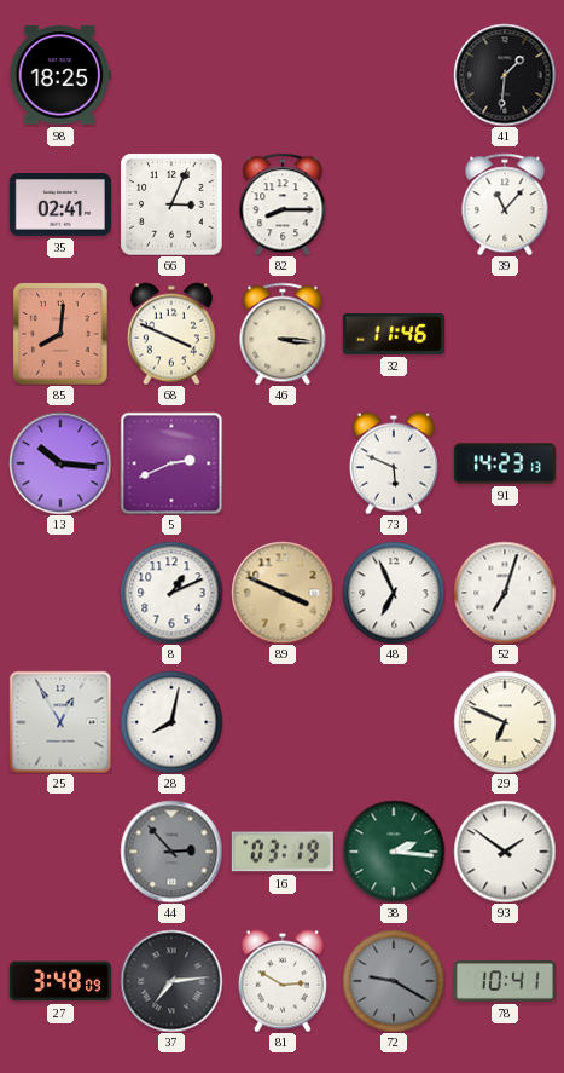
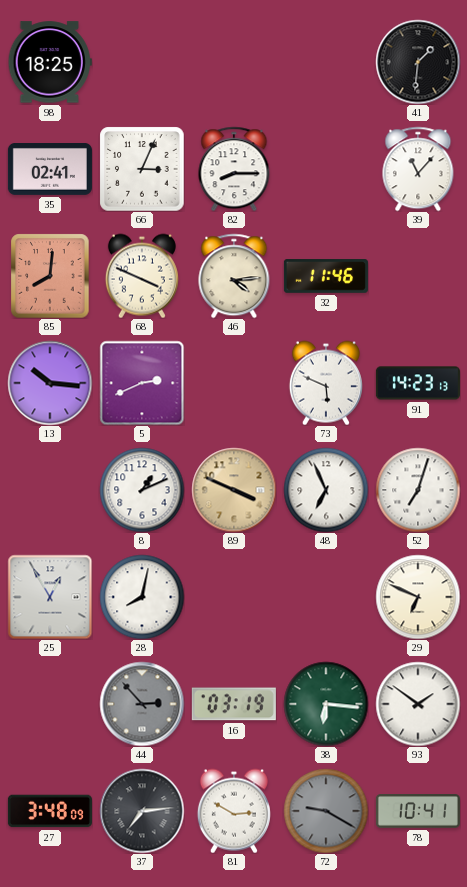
46: 3:16 -> 4:14
38: 2:16 -> 6:16
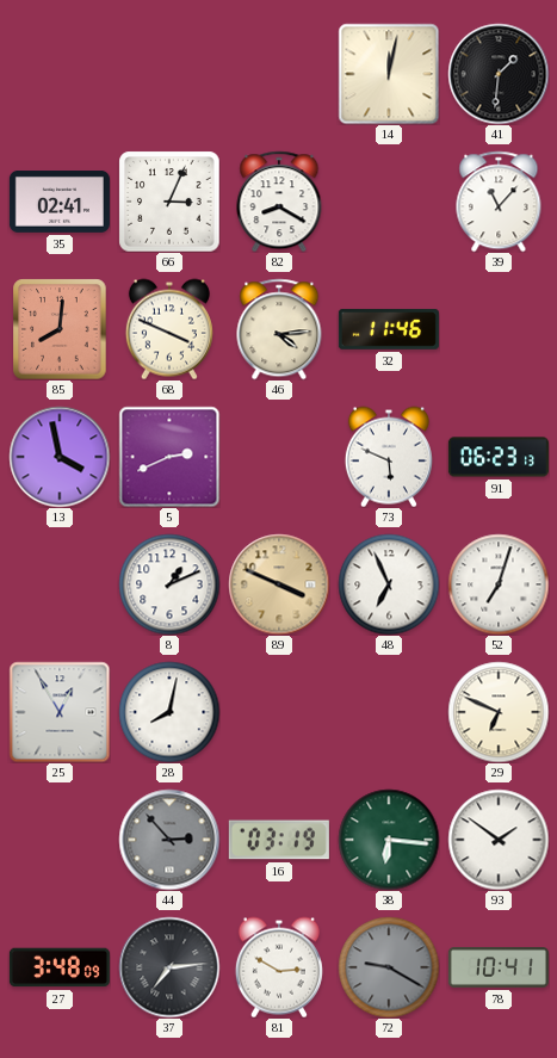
98: 18:25 -> none
14: none -> 12:02
82: 8:15 -> 8:20
13: 10:16 -> 3:58
91: 14:23 -> 06:23
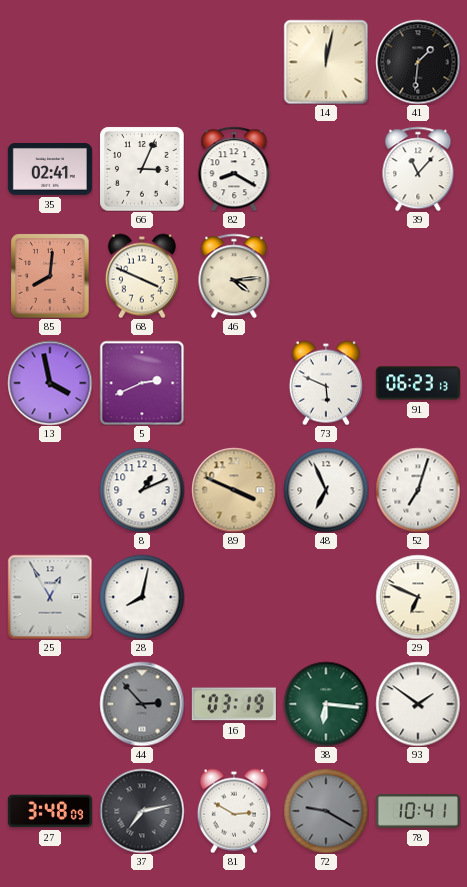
32: 11:46 -> none
37: 7:14 -> 7:13
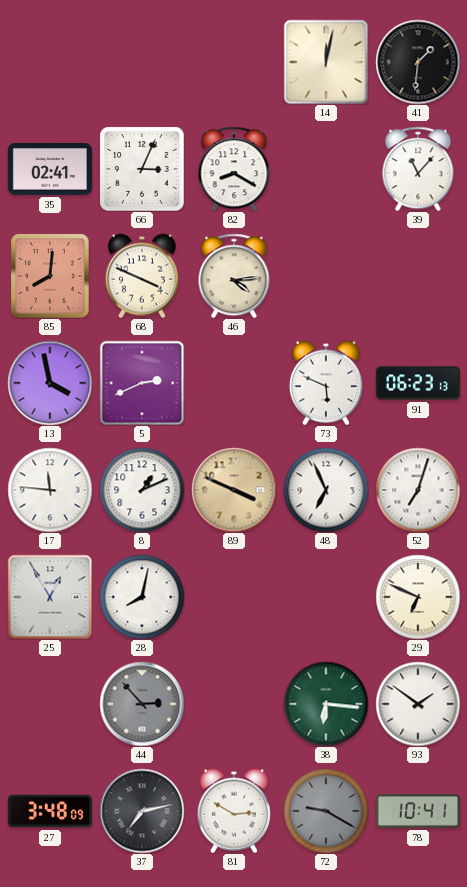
17: none -> 11:46
16: 03:19 -> none
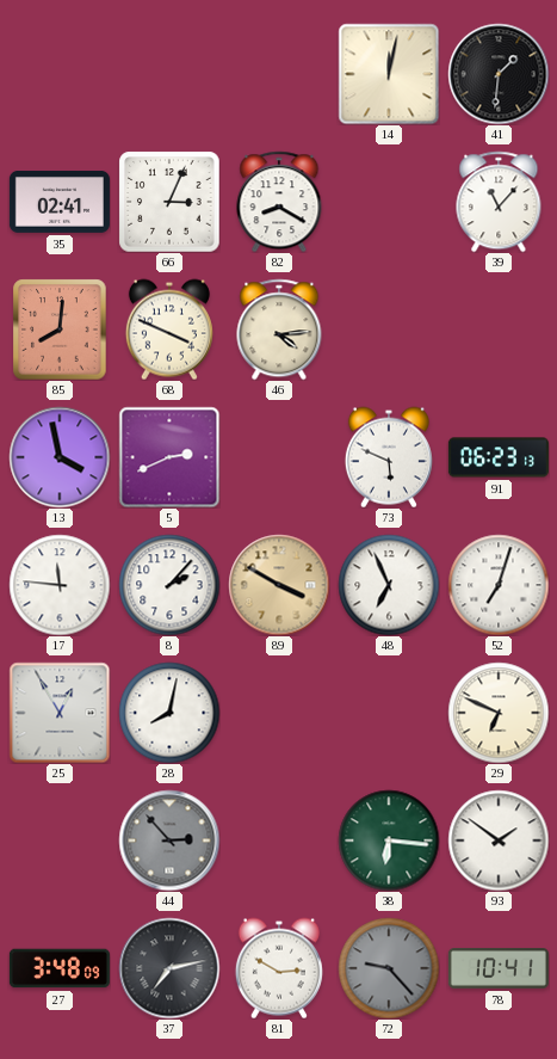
8: 1:11 -> 2:07
89: 3:49 -> 3:50
72: 9:20 -> 9:23
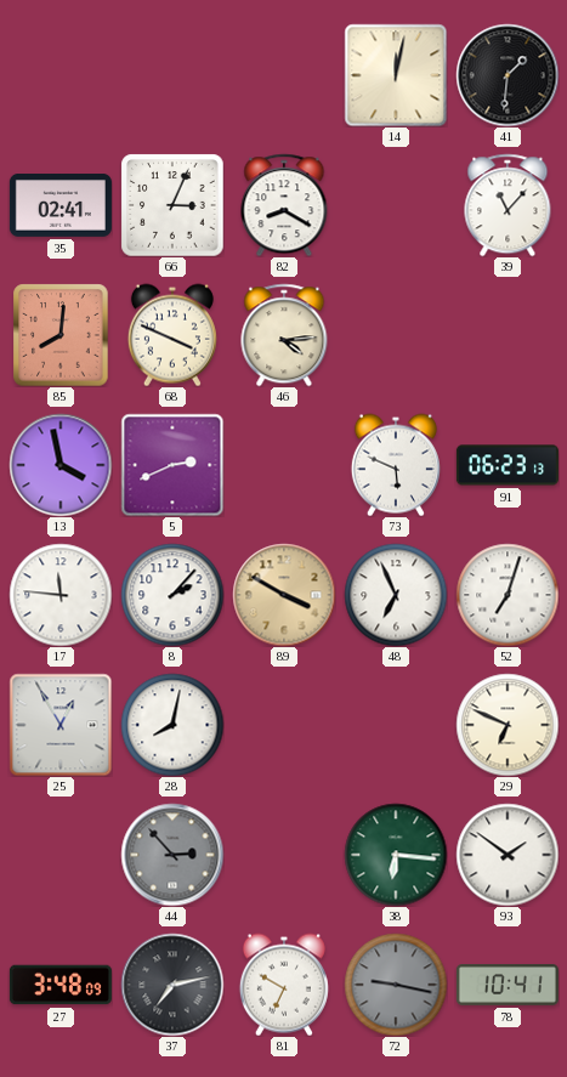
81: 2:50 -> 6:50
72: 9:23 -> 9:17
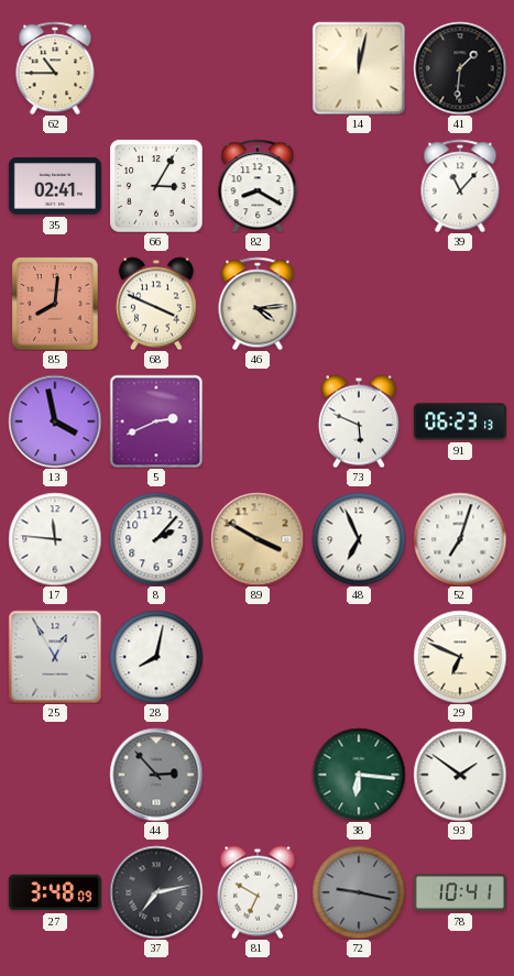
62: none -> 10:45
66: 3:04 -> 3:05
